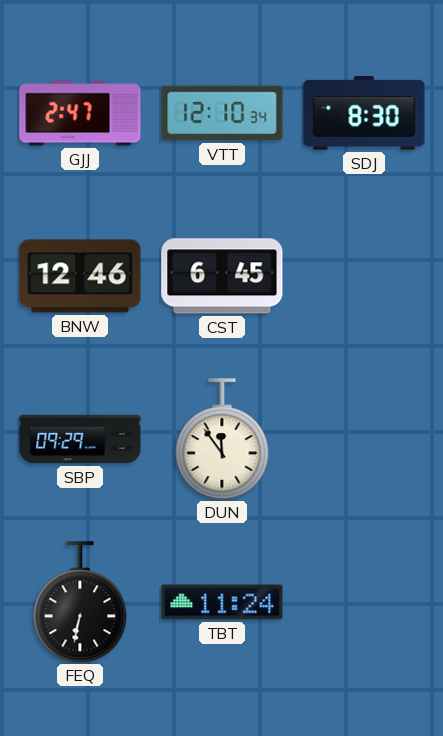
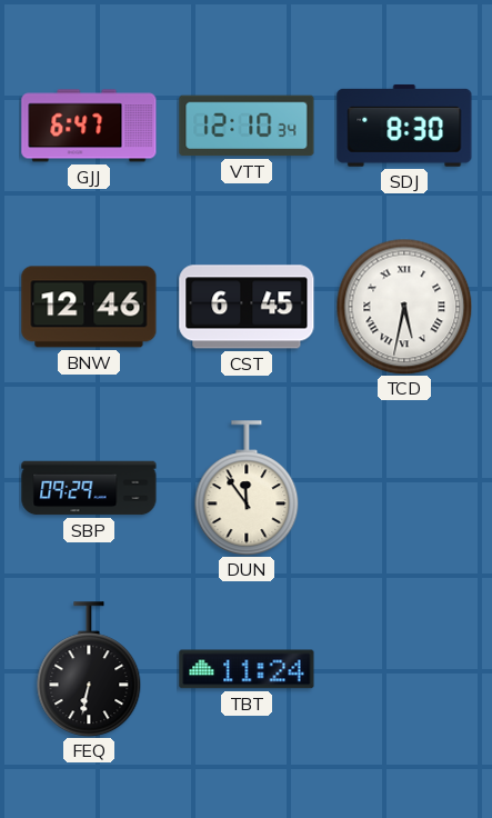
GJJ: 2:47 -> 6:47
TCD: none -> 5:32
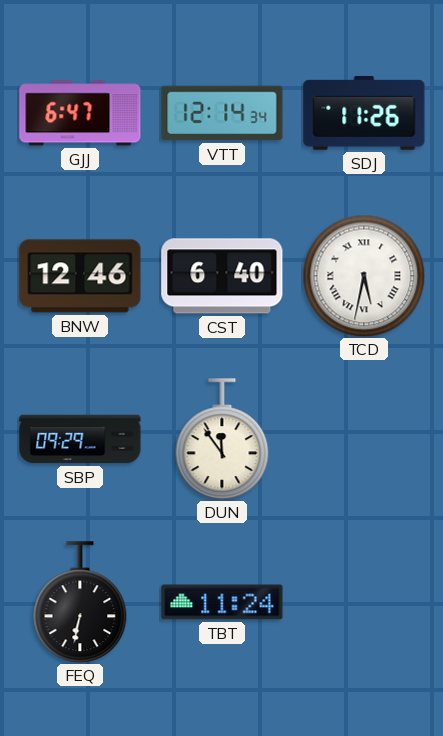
VTT: 12:10 -> 12:14
SDJ: 8:30 -> 11:26
CST: 6:45 -> 6:40
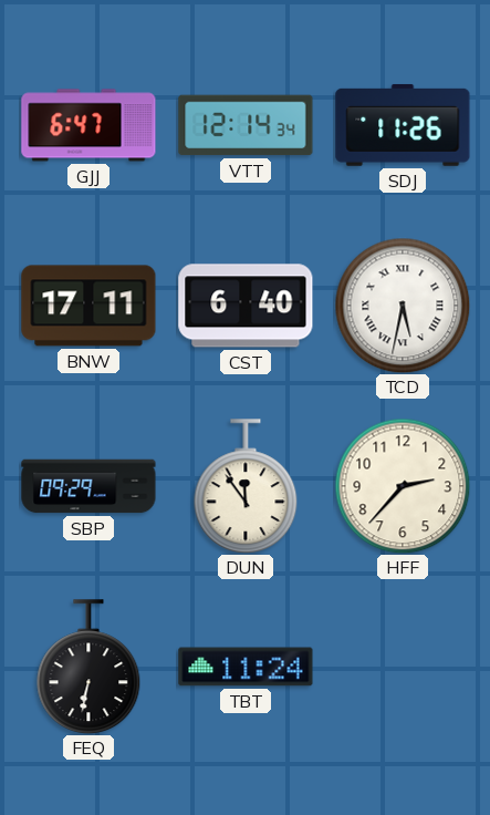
BNW: 12:46 -> 17:11
HFF: none -> 2:37
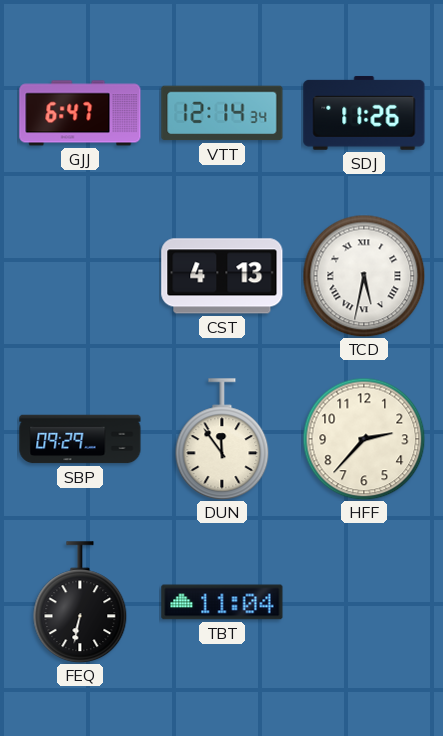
BNW: 17:11 -> none
CST: 6:40 -> 4:13
TBT: 11:24 -> 11:04
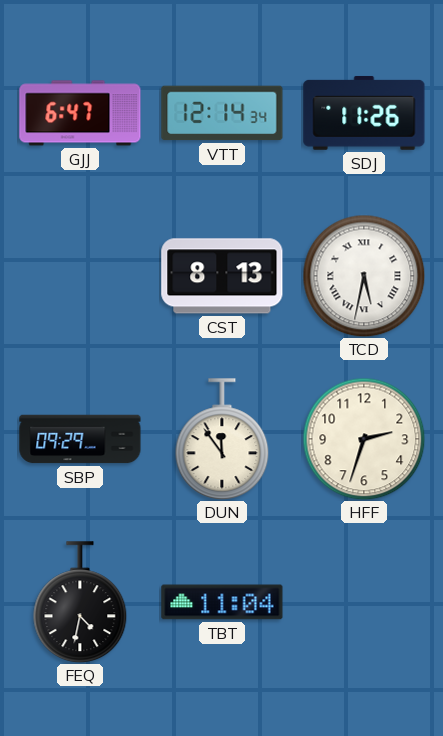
CST: 4:13 -> 8:13
HFF: 2:37 -> 2:33
FEQ: 6:32 -> 4:32
